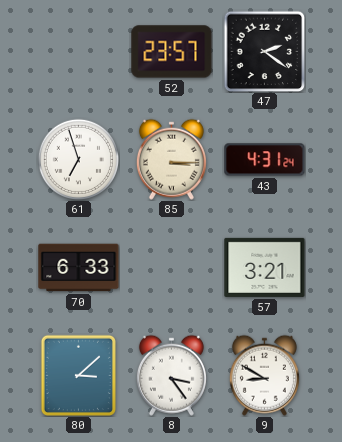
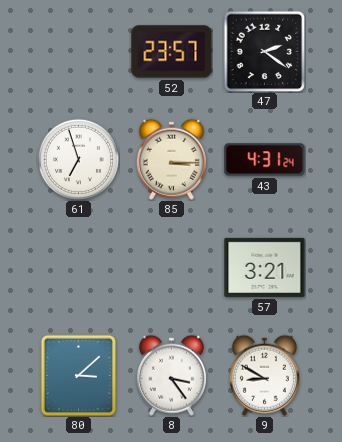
70: 6:33 -> none
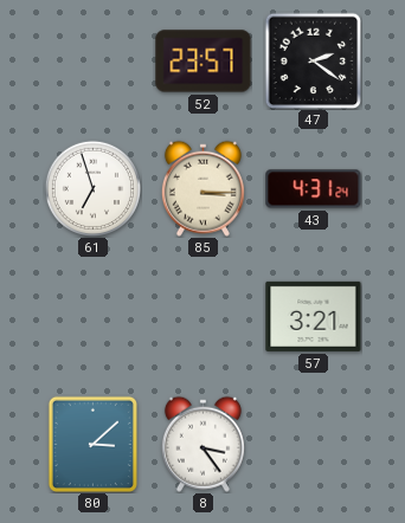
9: 8:50 -> none
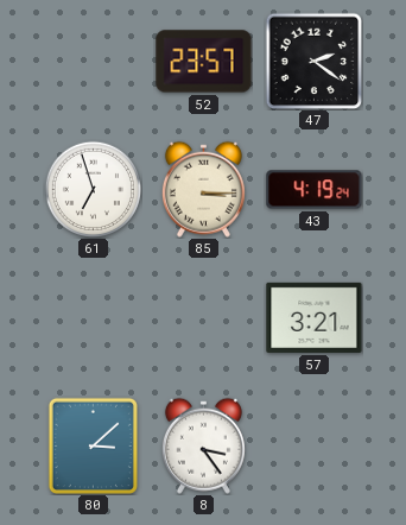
43: 4:31 -> 4:19
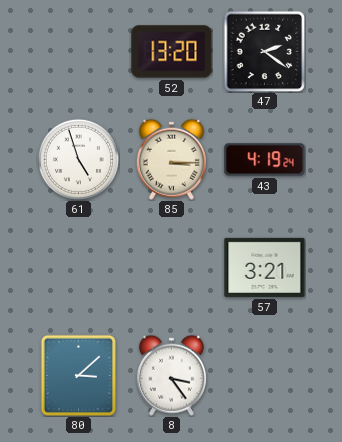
52: 23:57 -> 13:20
61: 6:57 -> 4:57
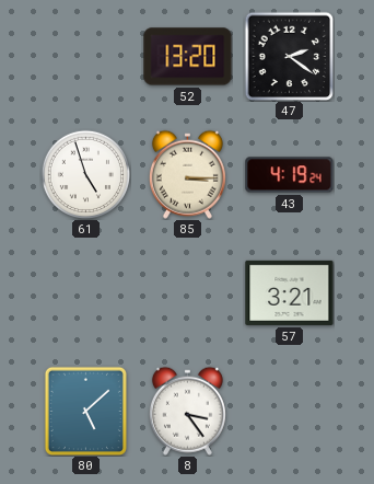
80: 3:08 -> 5:08
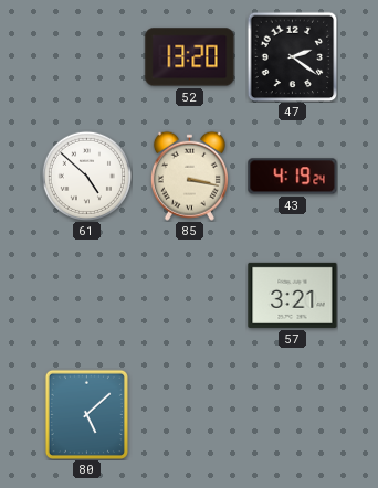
61: 4:57 -> 4:52
85: 3:15 -> 3:17
8: 3:24 -> none
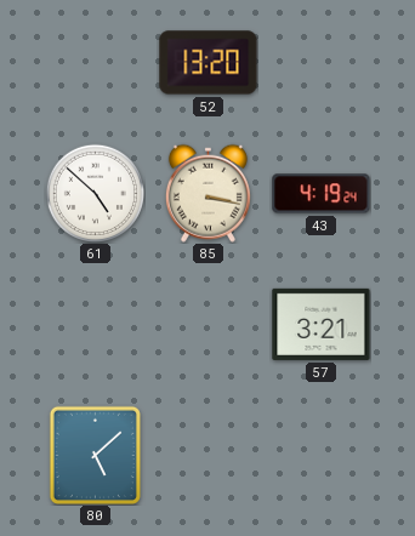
47: 2:21 -> none
